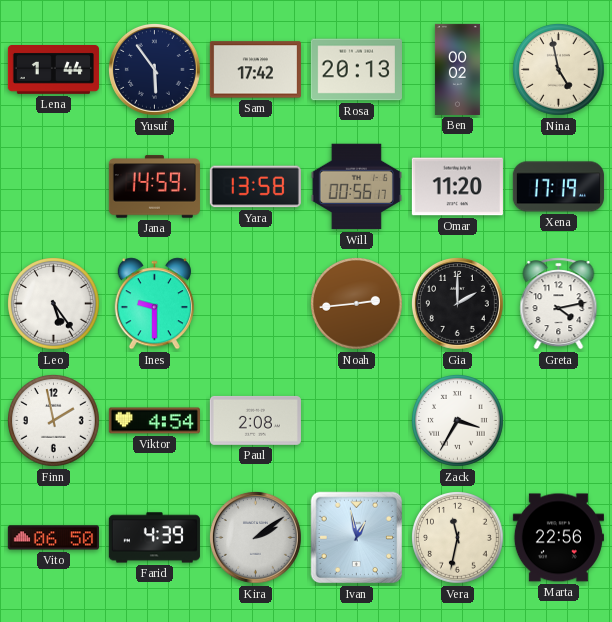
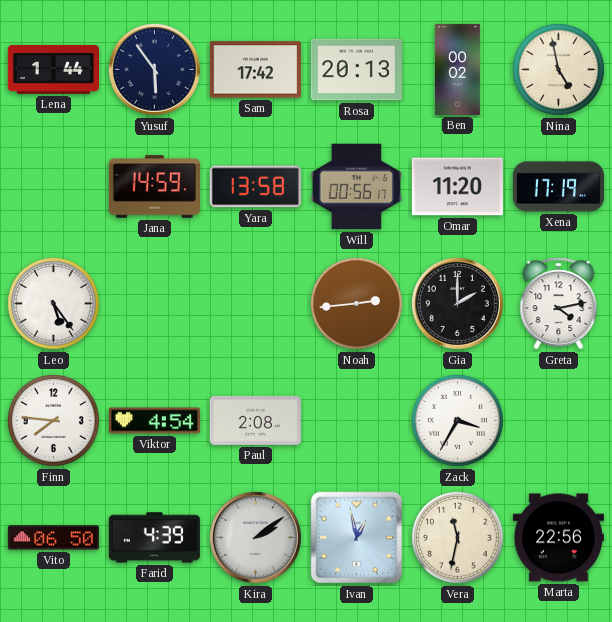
Ines: 9:30 -> none
Finn: 1:58 -> 7:46
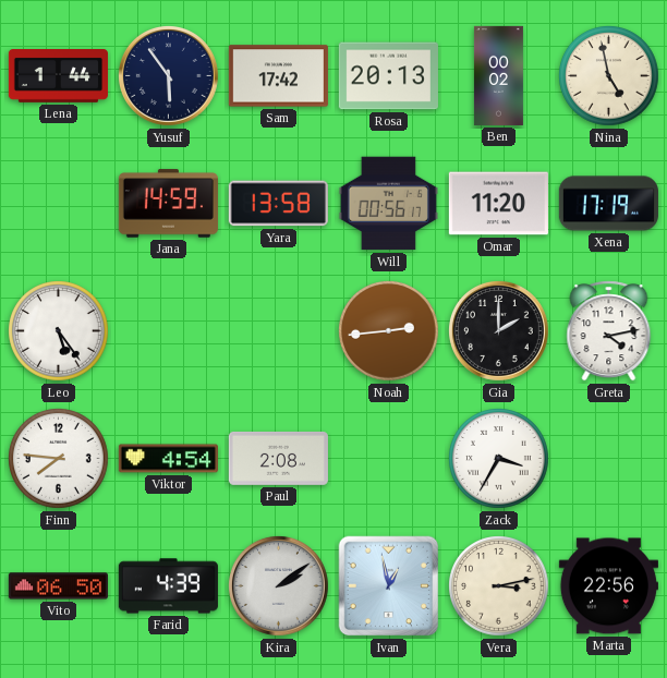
Vera: 11:32 -> 3:13
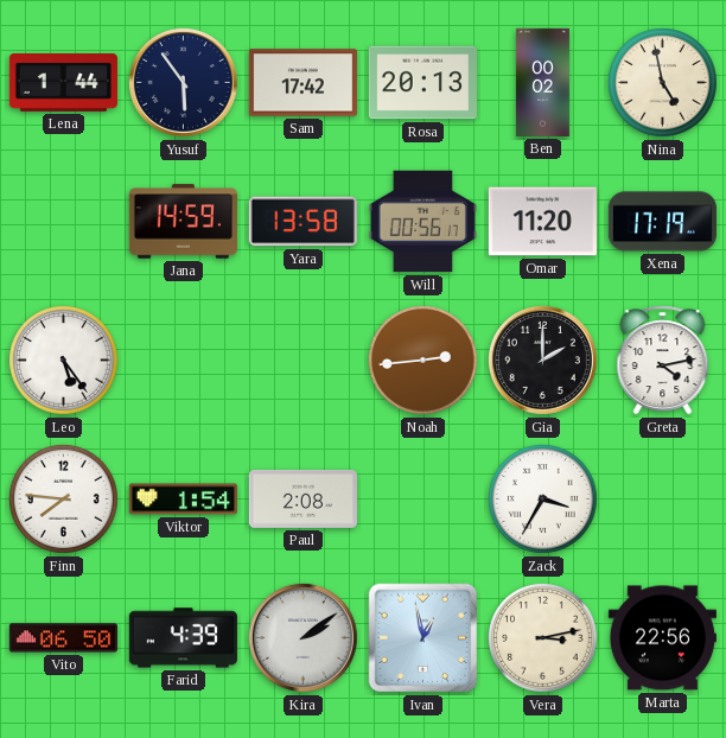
Viktor: 4:54 -> 1:54
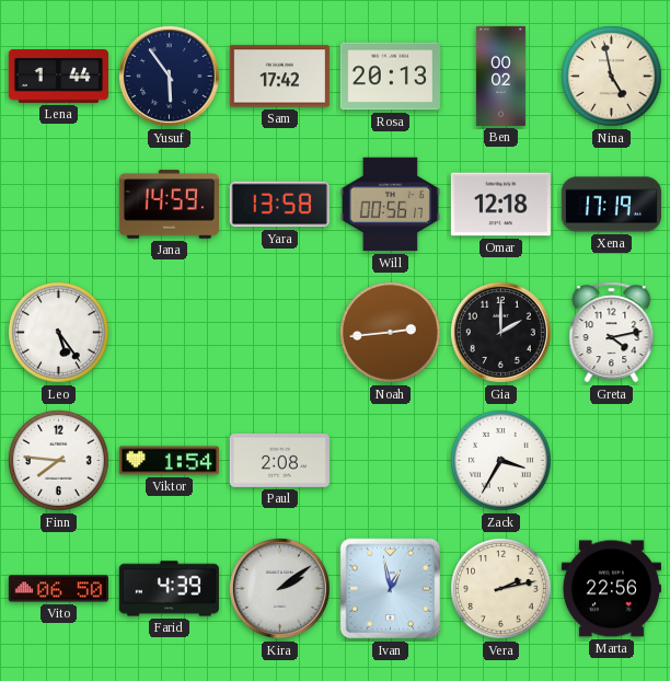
Omar: 11:20 -> 12:18
Vera: 3:13 -> 2:13
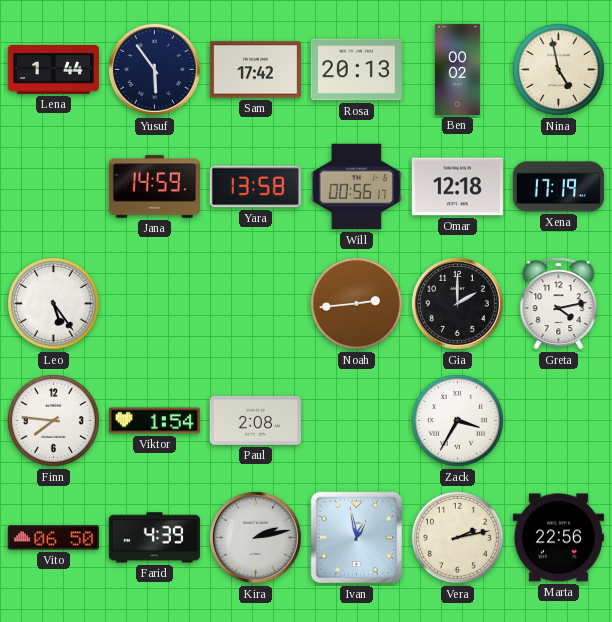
Kira: 2:09 -> 2:13
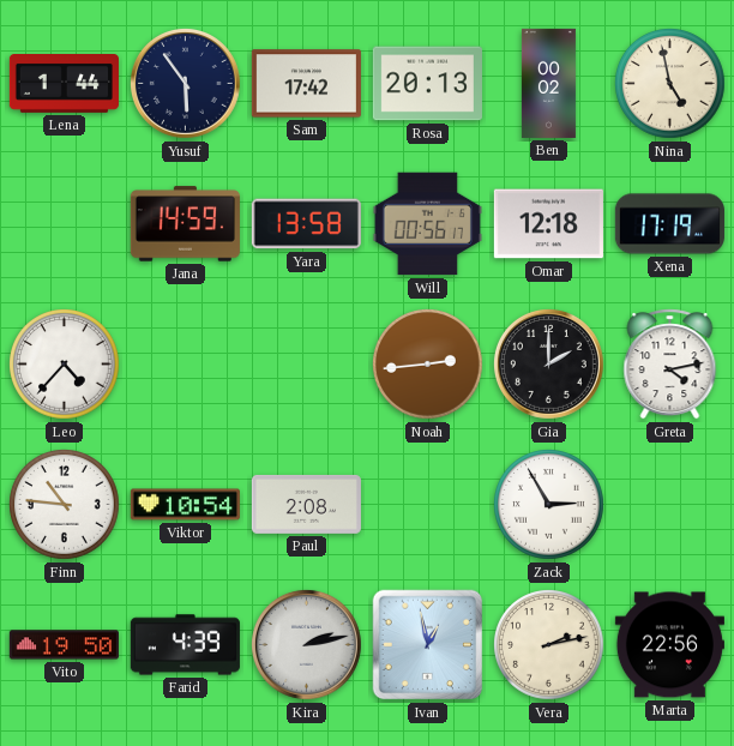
Leo: 5:24 -> 4:37
Finn: 7:46 -> 10:46
Viktor: 1:54 -> 10:54
Zack: 3:35 -> 2:55
Vito: 06:50 -> 19:50
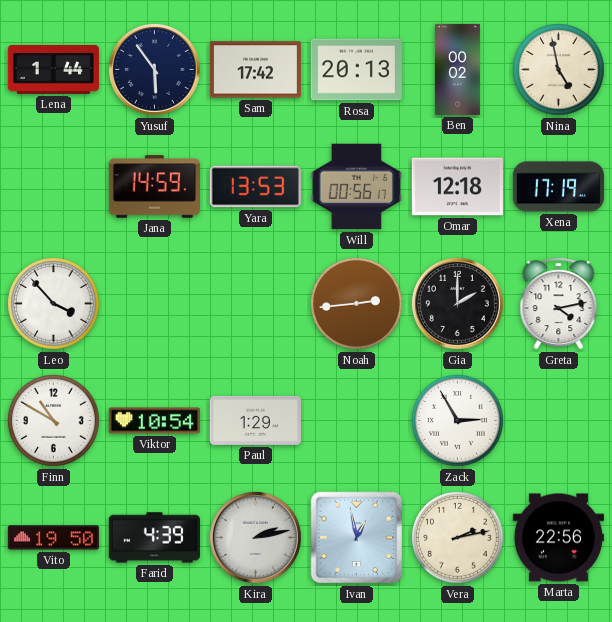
Yara: 13:58 -> 13:53
Leo: 4:37 -> 3:53
Finn: 10:46 -> 10:50
Paul: 2:08 -> 1:29
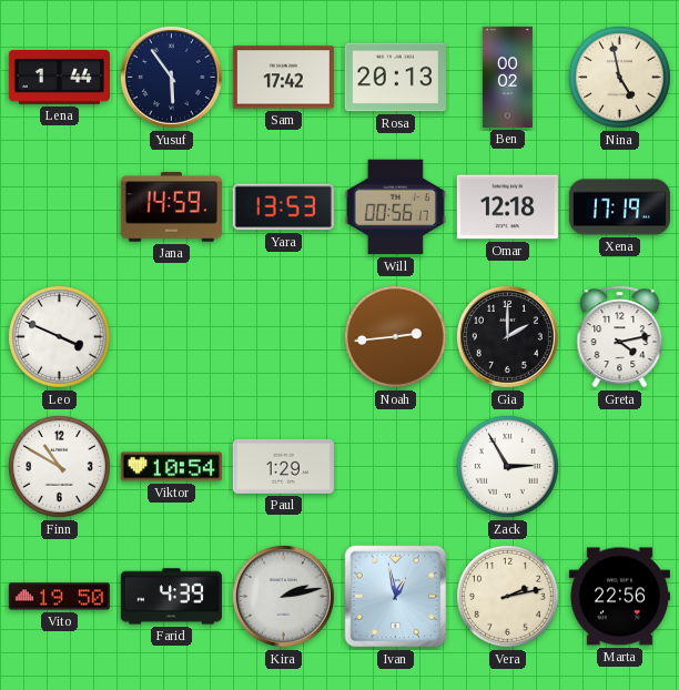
Leo: 3:53 -> 3:49
